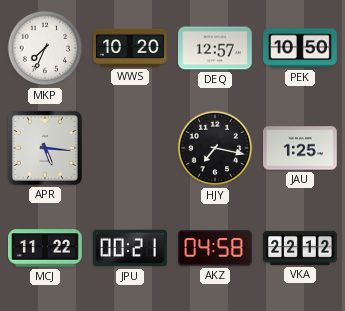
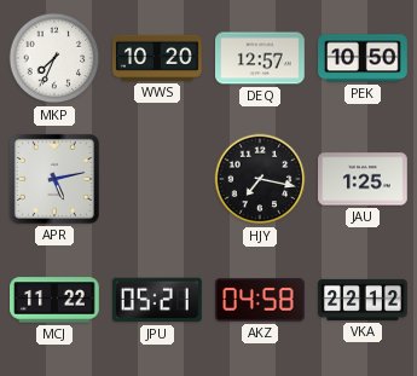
APR: 5:16 -> 5:13
JPU: 00:21 -> 05:21
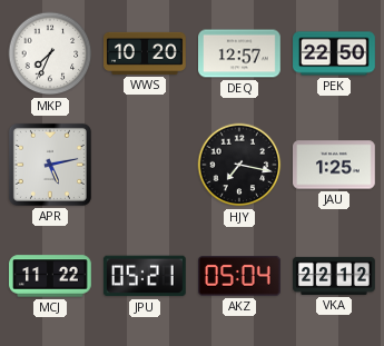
PEK: 10:50 -> 22:50
AKZ: 04:58 -> 05:04
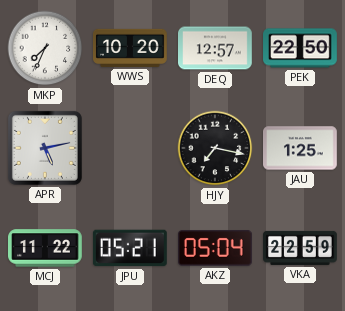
VKA: 22:12 -> 22:59
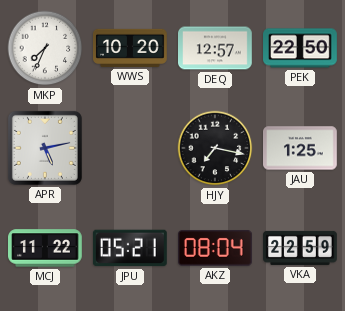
AKZ: 05:04 -> 08:04
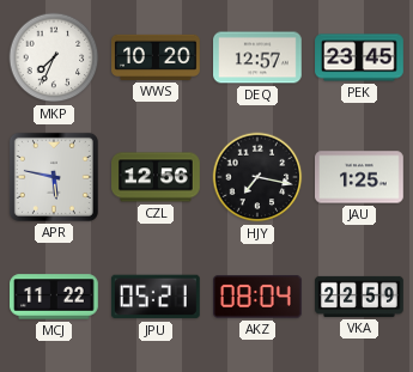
PEK: 22:50 -> 23:45
APR: 5:13 -> 5:47
CZL: none -> 12:56
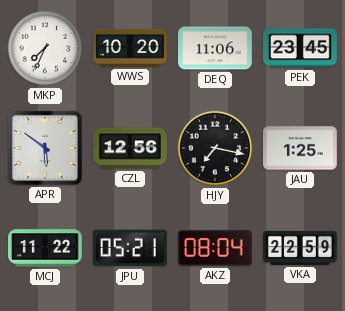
DEQ: 12:57 -> 11:06
APR: 5:47 -> 5:51
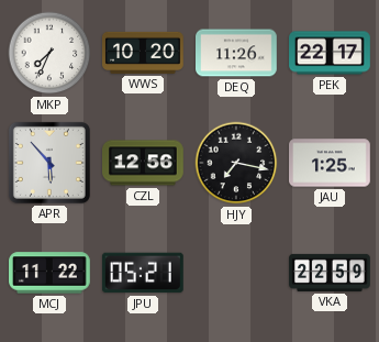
DEQ: 11:06 -> 11:26
PEK: 23:45 -> 22:17
APR: 5:51 -> 5:53
AKZ: 08:04 -> none
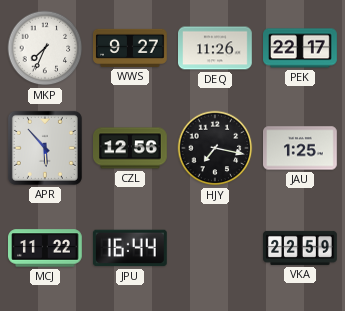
WWS: 10:20 -> 9:27
JPU: 05:21 -> 16:44
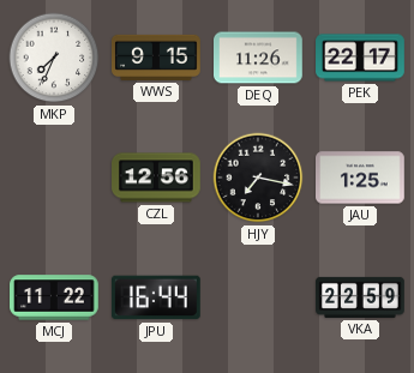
WWS: 9:27 -> 9:15
APR: 5:53 -> none
